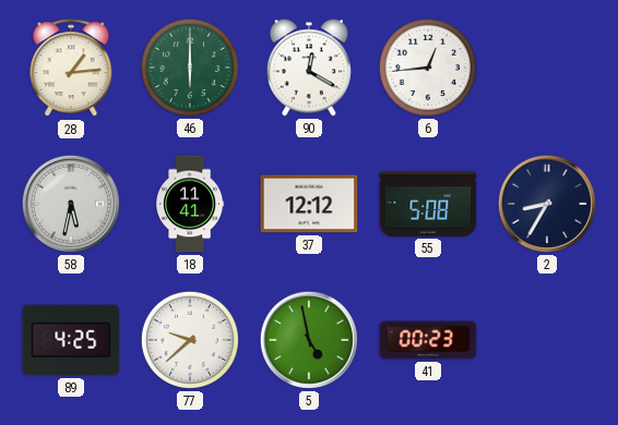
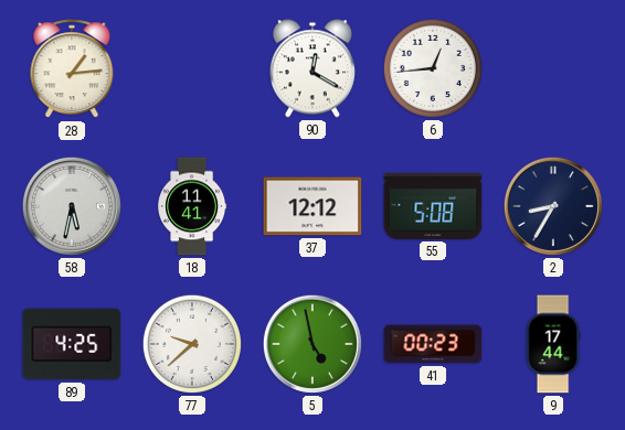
46: 6:00 -> none
9: none -> 17:44
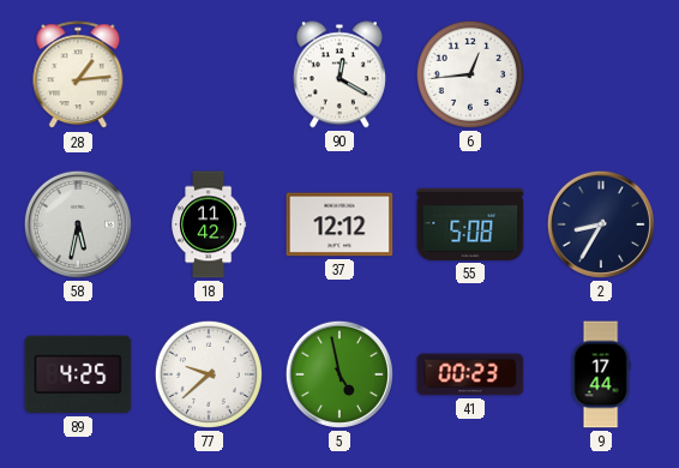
18: 11:41 -> 11:42
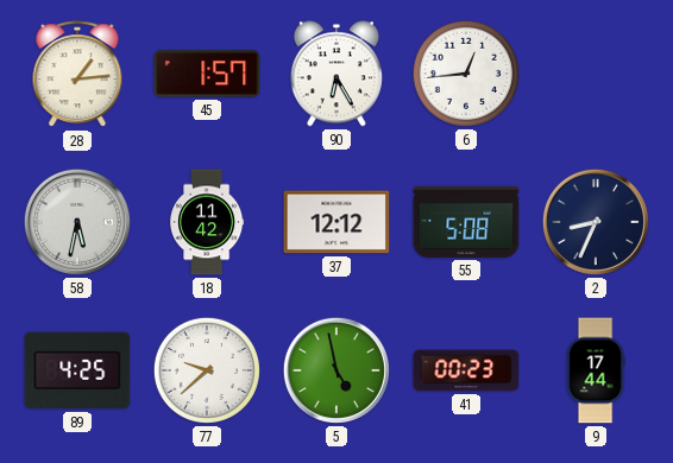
45: none -> 1:57
90: 12:20 -> 6:25
2: 8:35 -> 8:34
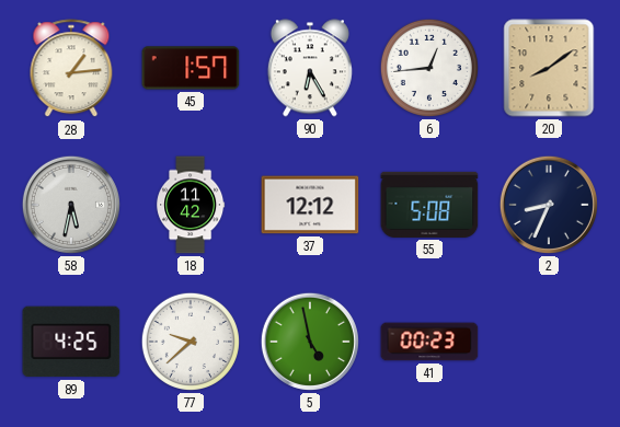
20: none -> 8:09
9: 17:44 -> none
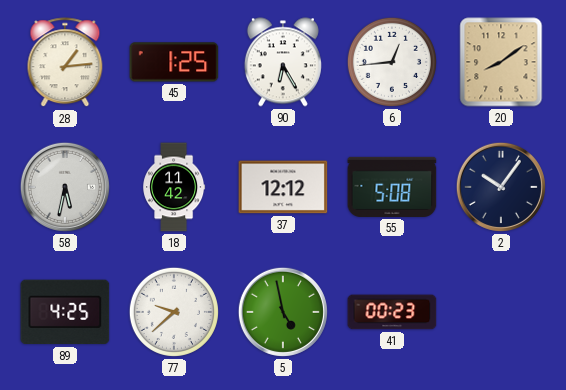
45: 1:57 -> 1:25
2: 8:34 -> 10:06
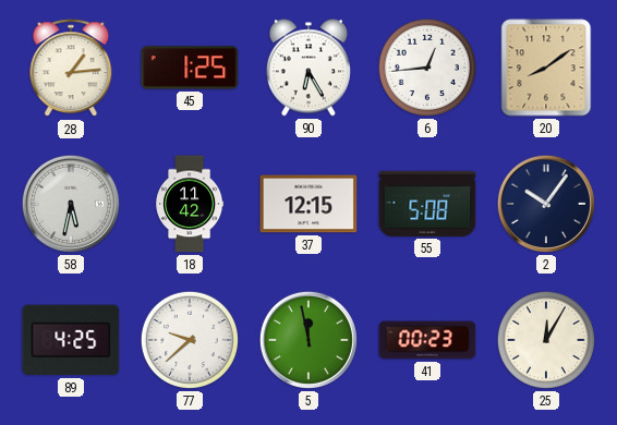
37: 12:12 -> 12:15
5: 4:58 -> 11:58
25: none -> 12:05
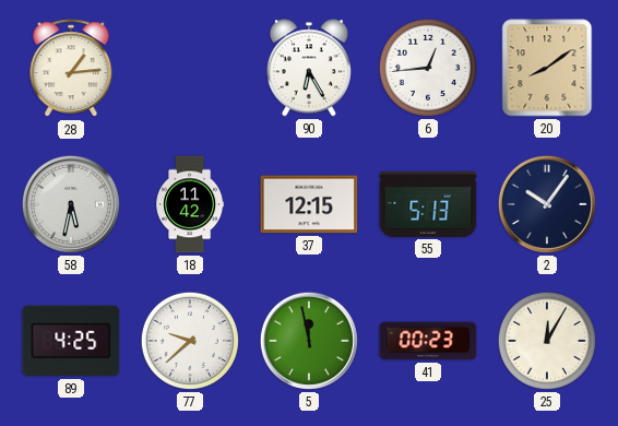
45: 1:25 -> none
55: 5:08 -> 5:13
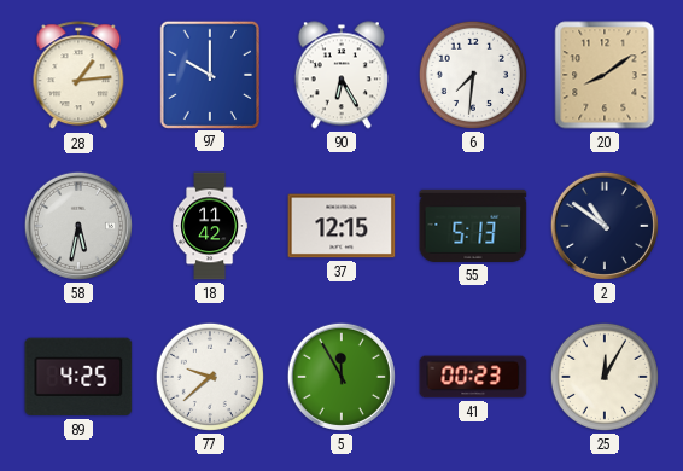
97: none -> 10:00
6: 12:44 -> 7:31
2: 10:06 -> 10:51
5: 11:58 -> 11:55
